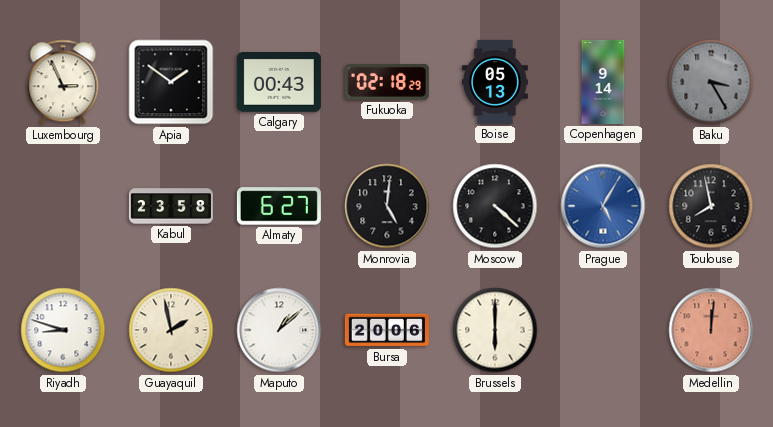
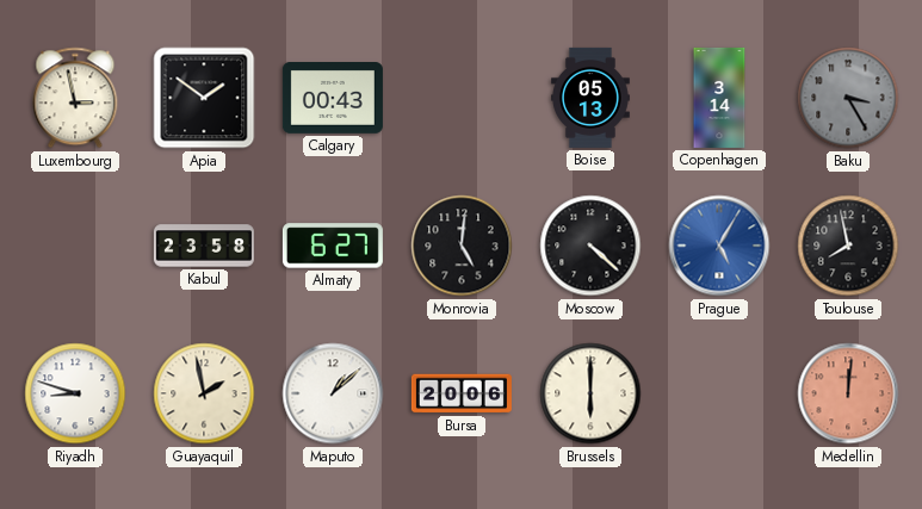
Luxembourg: 2:56 -> 2:58
Fukuoka: 02:18 -> none
Copenhagen: 9:14 -> 3:14
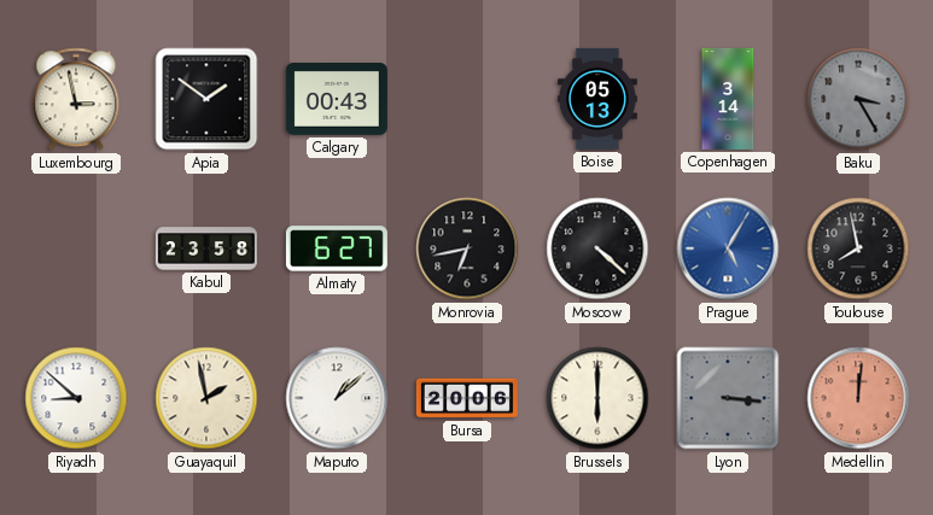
Monrovia: 5:01 -> 6:43
Riyadh: 8:48 -> 8:52
Lyon: none -> 3:16
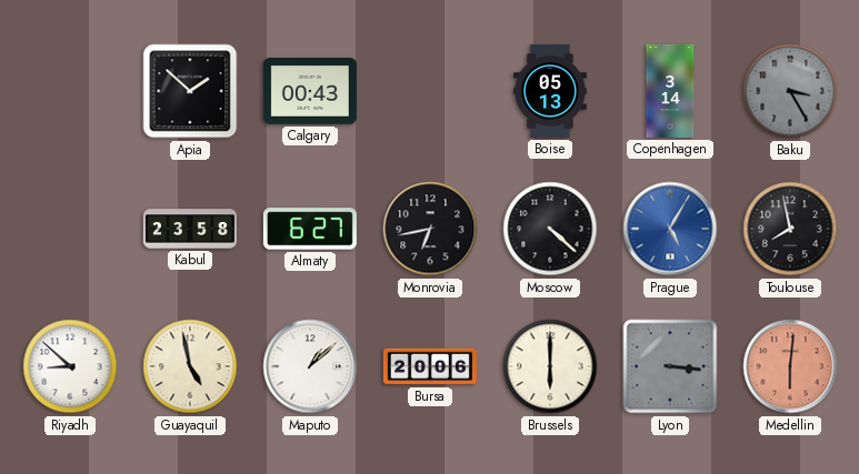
Luxembourg: 2:58 -> none
Apia: 1:51 -> 1:52
Guayaquil: 1:58 -> 4:58
Medellin: 12:01 -> 6:01
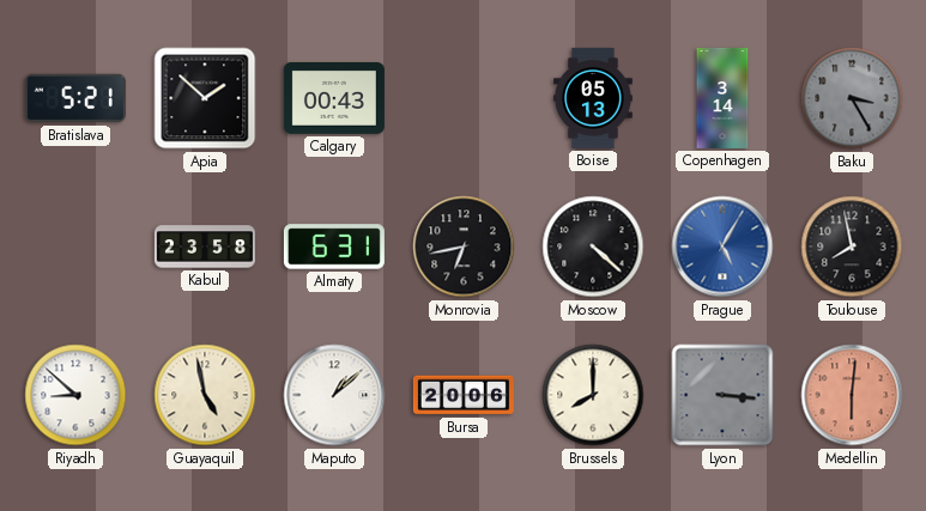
Bratislava: none -> 5:21
Almaty: 6:27 -> 6:31
Brussels: 6:00 -> 8:00
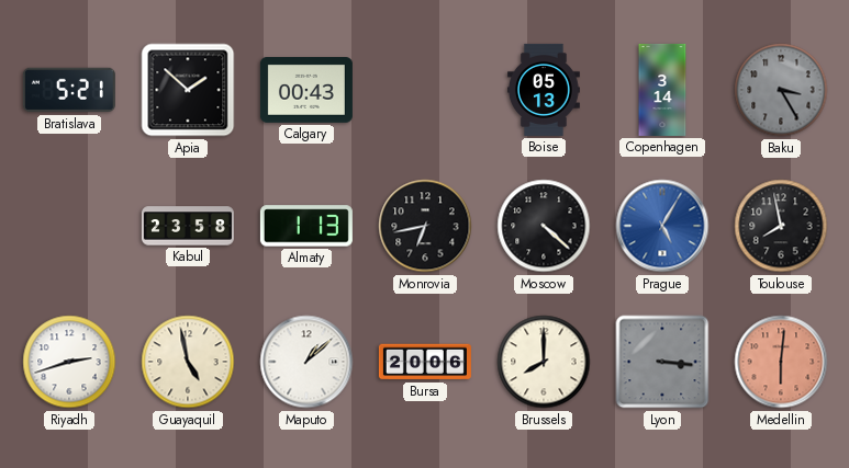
Almaty: 6:31 -> 1:13
Riyadh: 8:52 -> 2:42
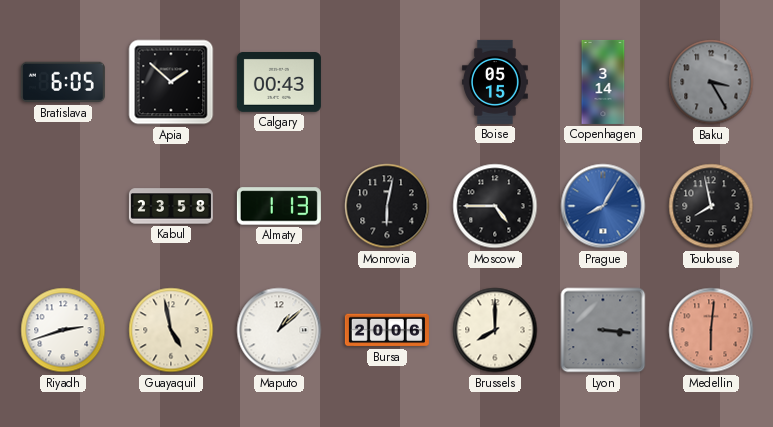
Bratislava: 5:21 -> 6:05
Boise: 05:13 -> 05:15
Monrovia: 6:43 -> 6:02
Moscow: 4:22 -> 4:45
Prague: 5:05 -> 8:05
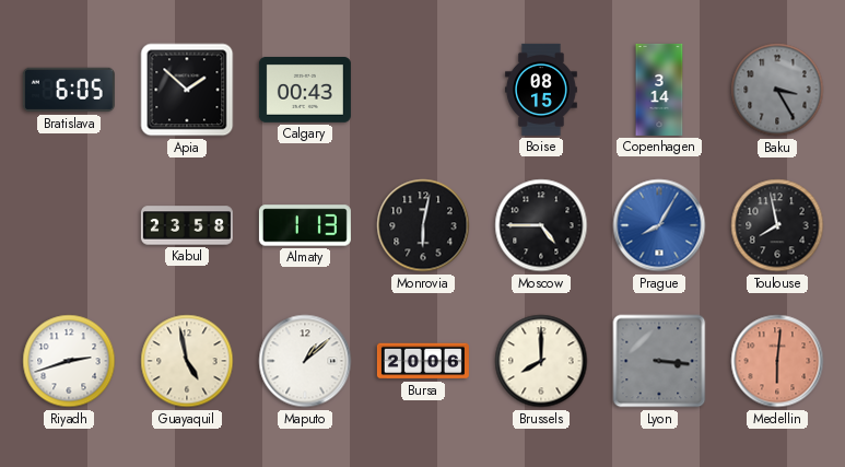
Boise: 05:15 -> 08:15
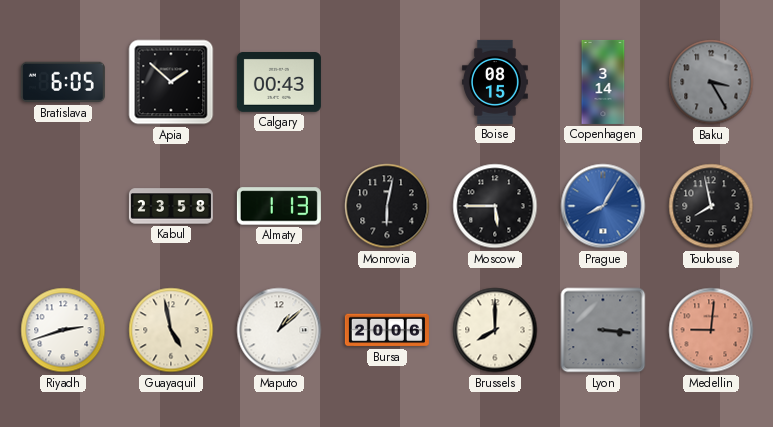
Moscow: 4:45 -> 5:45
Medellin: 6:01 -> 9:01
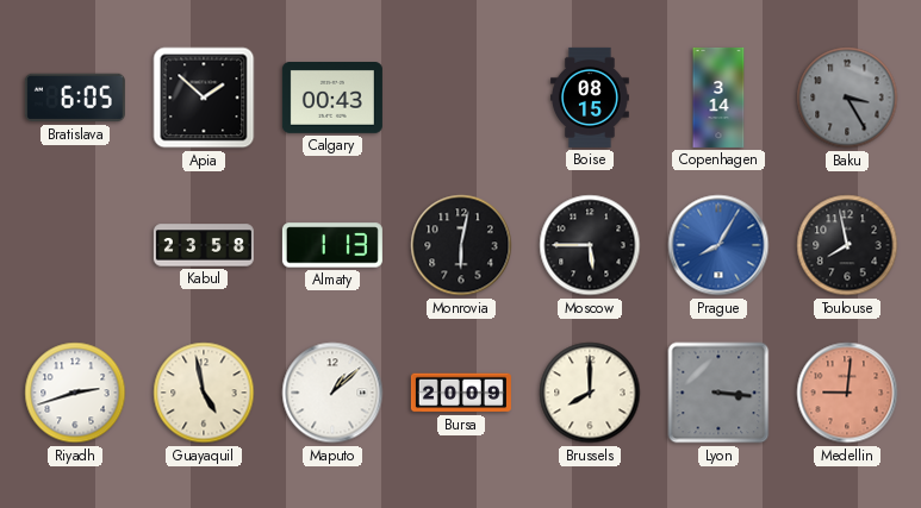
Bursa: 20:06 -> 20:09
